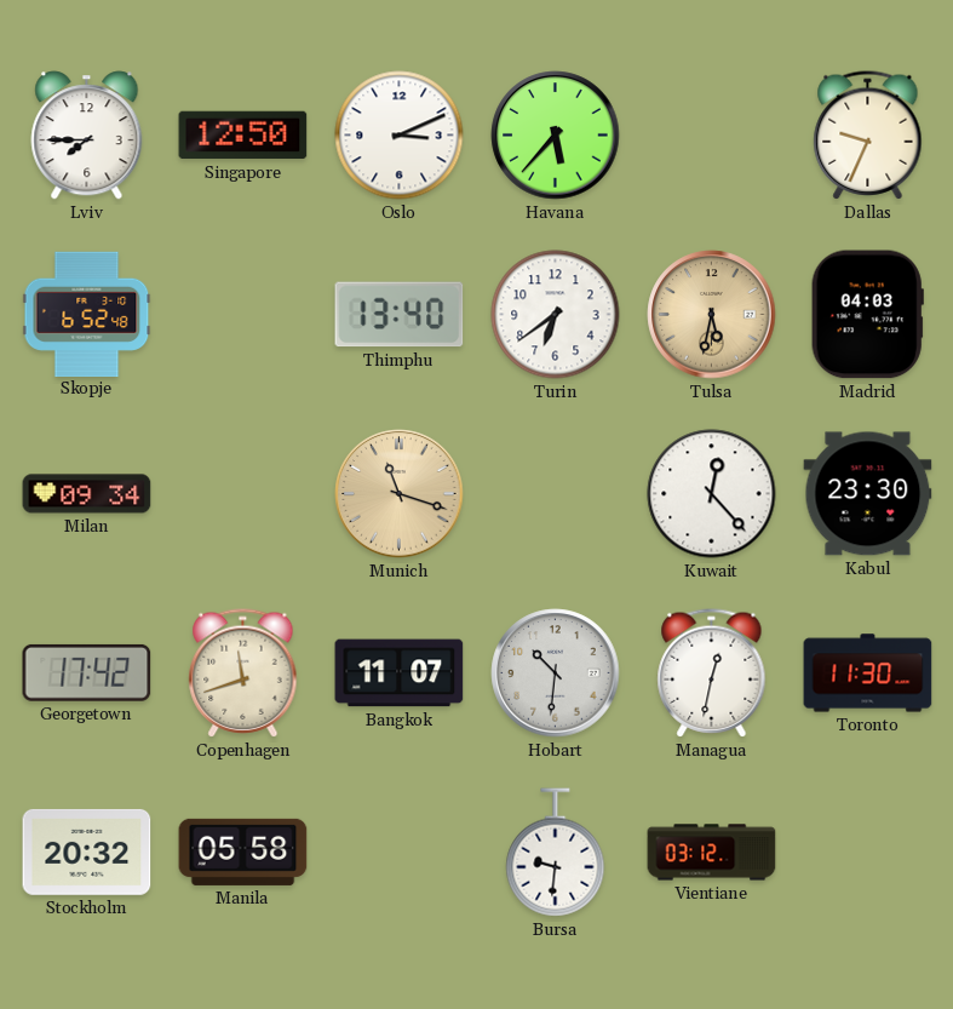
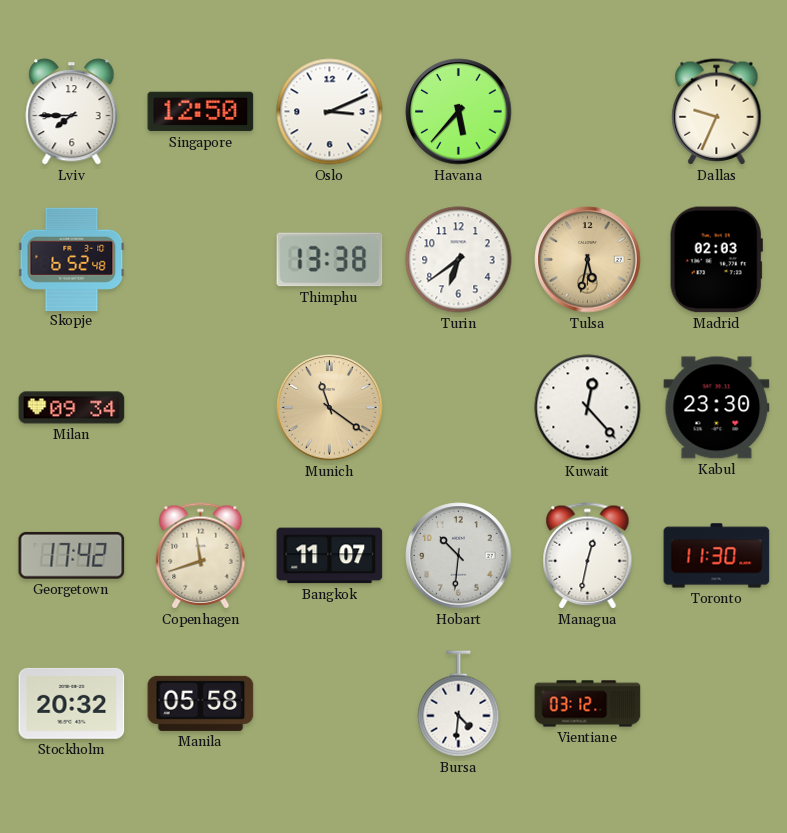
Thimphu: 13:40 -> 13:38
Madrid: 04:03 -> 02:03
Munich: 11:18 -> 11:21
Bursa: 9:31 -> 4:31
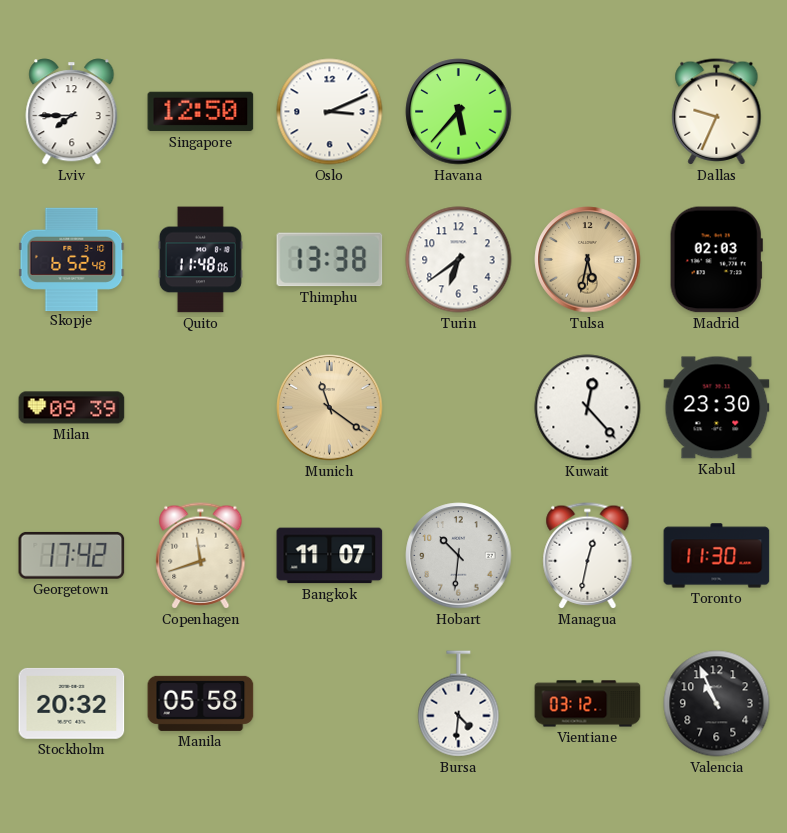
Quito: none -> 11:48
Milan: 09:34 -> 09:39
Valencia: none -> 10:56
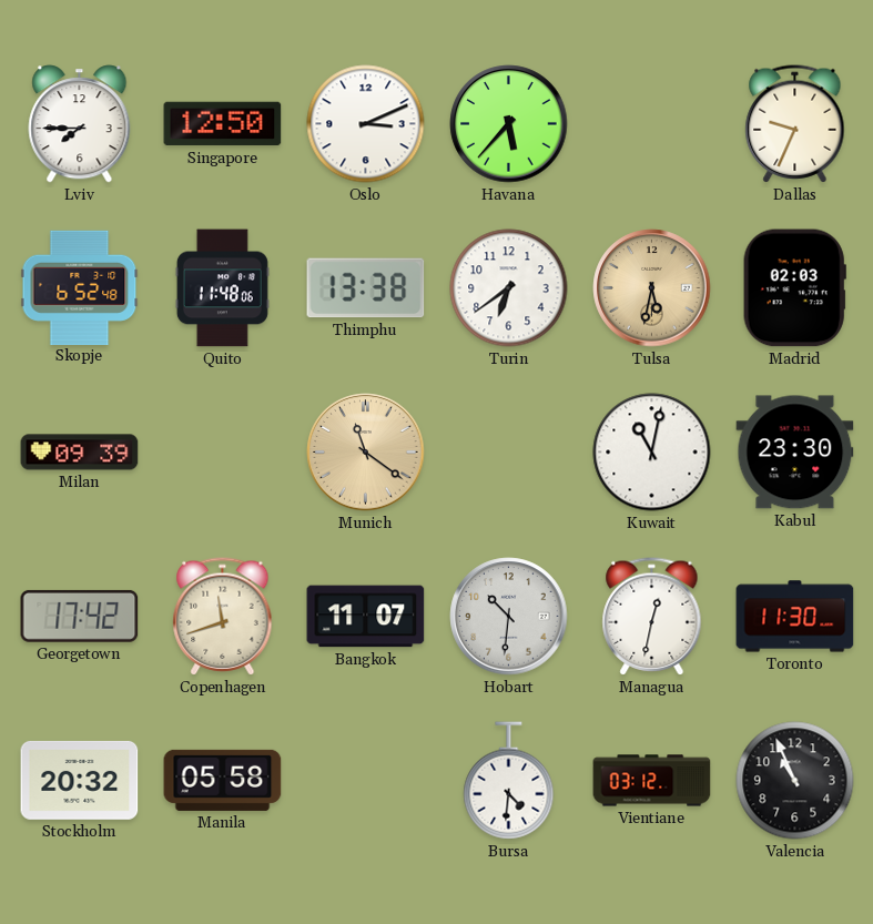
Kuwait: 12:23 -> 11:02
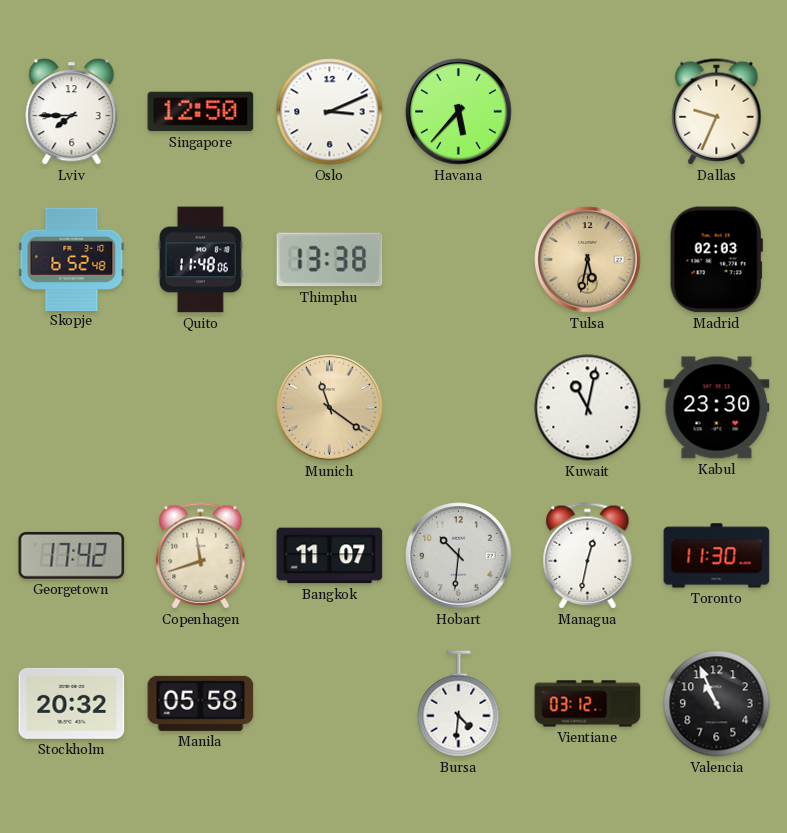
Turin: 6:39 -> none
Milan: 09:39 -> none
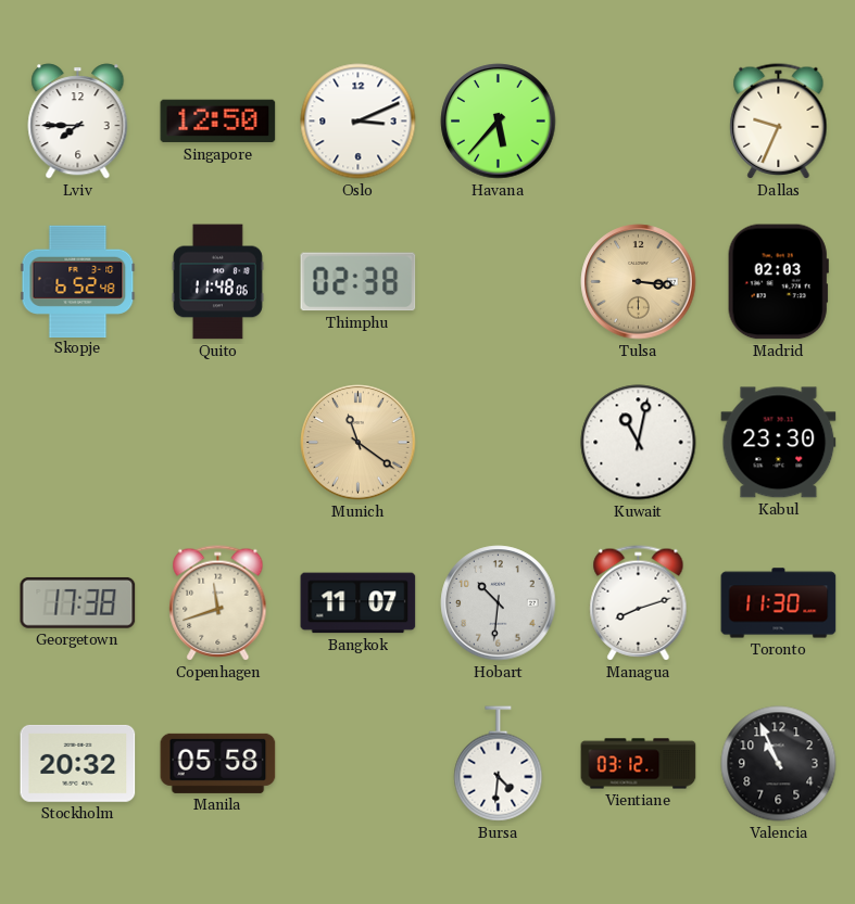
Thimphu: 13:38 -> 02:38
Tulsa: 5:32 -> 3:16
Georgetown: 17:42 -> 17:38
Managua: 12:32 -> 8:12
